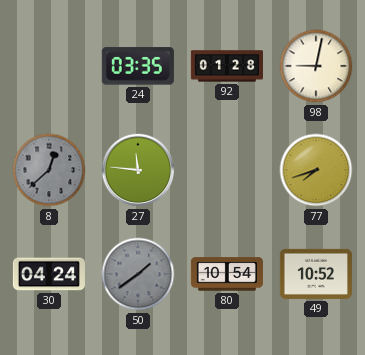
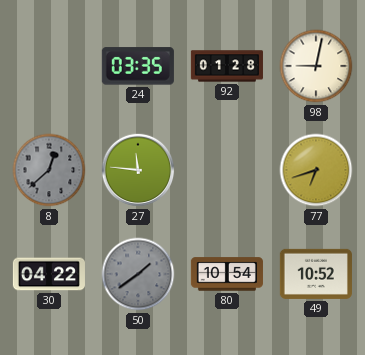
77: 7:42 -> 6:42
30: 04:24 -> 04:22
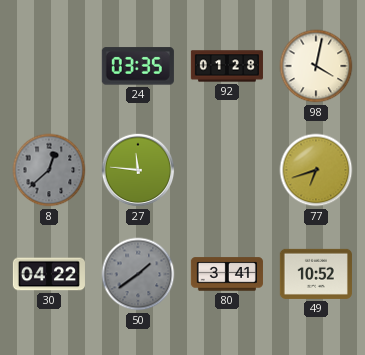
98: 9:02 -> 4:02
80: 10:54 -> 3:41
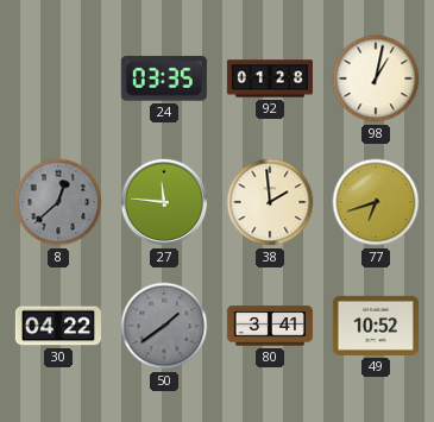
98: 4:02 -> 1:02
38: none -> 1:59
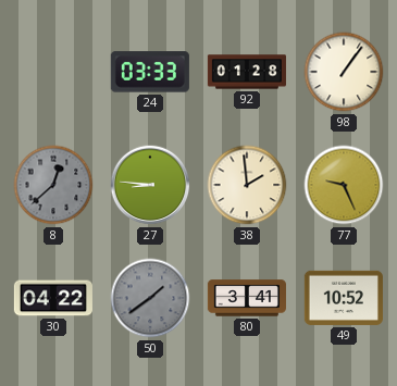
24: 03:35 -> 03:33
98: 1:02 -> 1:06
27: 11:46 -> 8:46
77: 6:42 -> 9:26
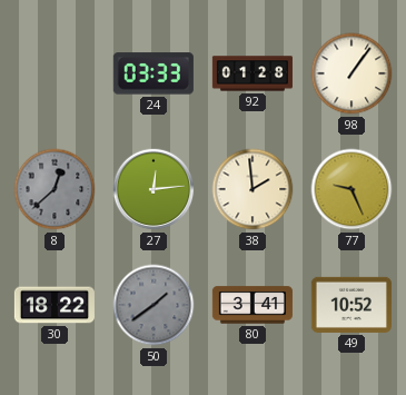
27: 8:46 -> 12:14
30: 04:22 -> 18:22
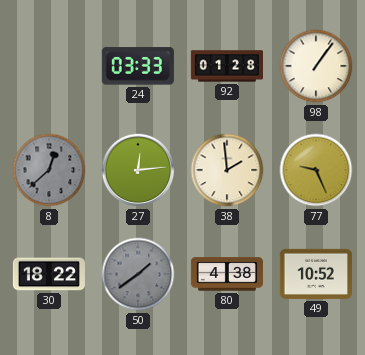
80: 3:41 -> 4:38
